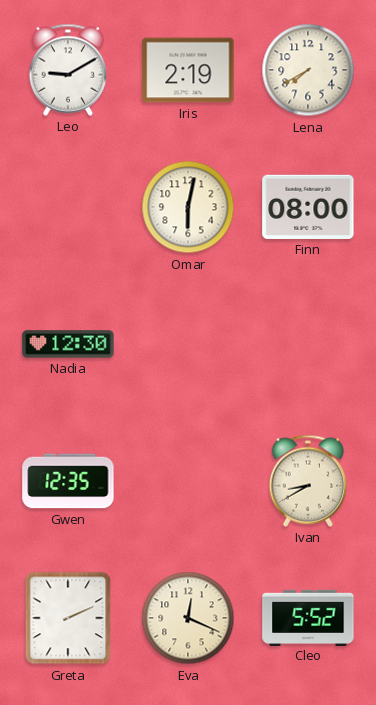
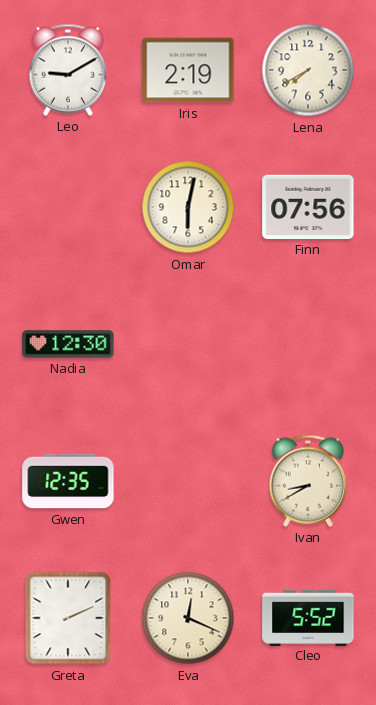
Finn: 08:00 -> 07:56
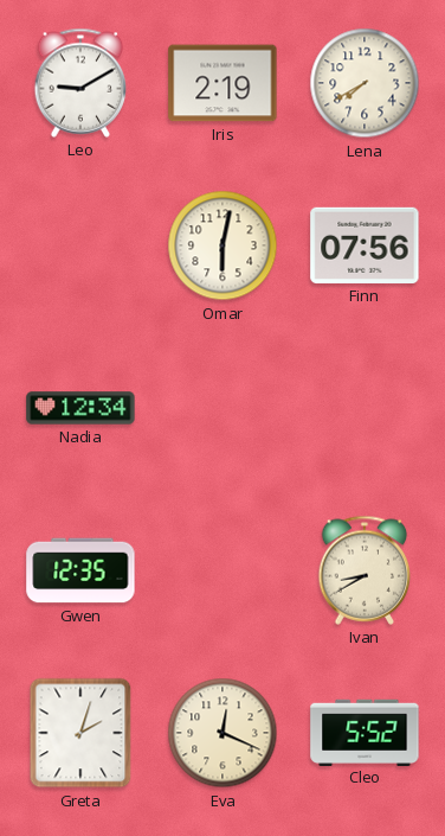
Nadia: 12:30 -> 12:34
Greta: 2:11 -> 2:03
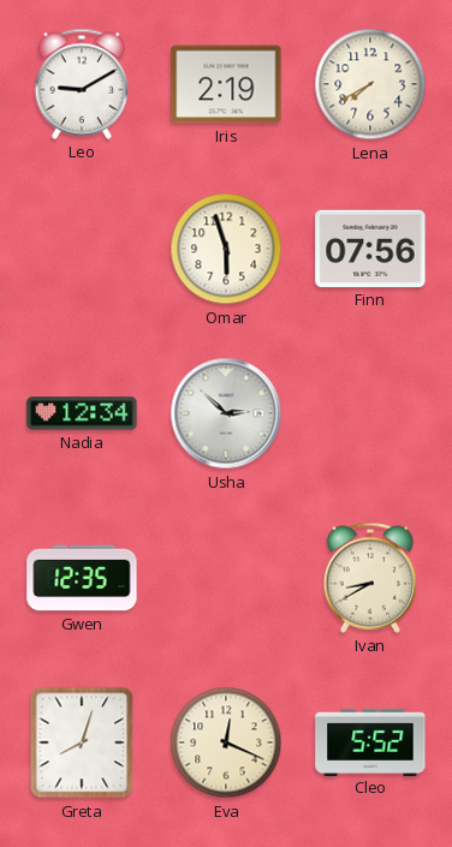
Omar: 6:02 -> 5:57
Usha: none -> 2:52
Greta: 2:03 -> 8:03
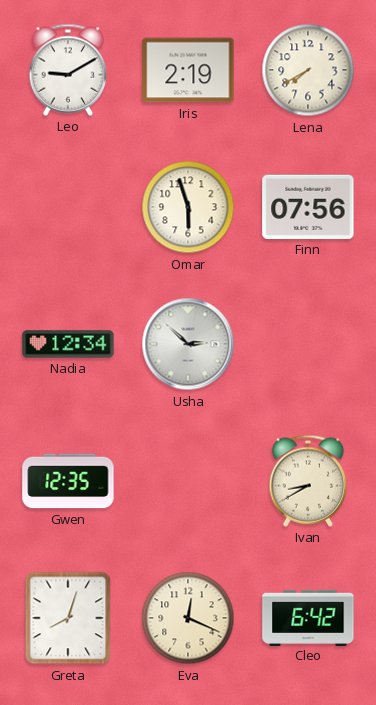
Cleo: 5:52 -> 6:42
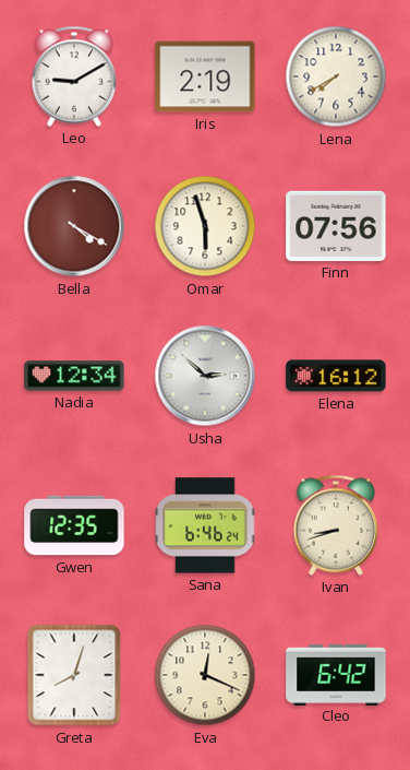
Bella: none -> 4:20
Elena: none -> 16:12
Sana: none -> 6:46
Ivan: 8:40 -> 8:42
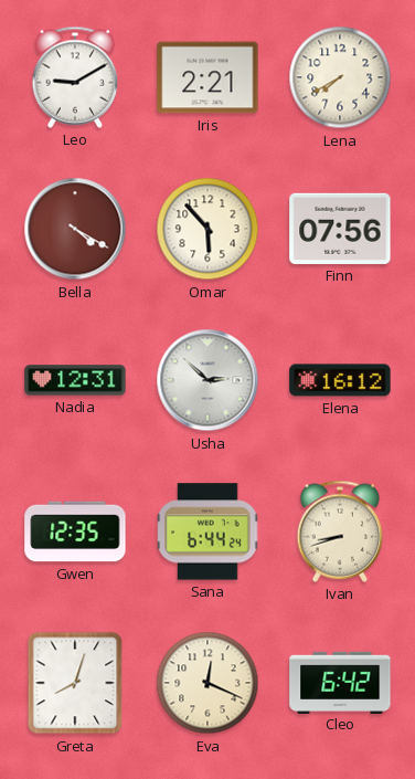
Iris: 2:19 -> 2:21
Omar: 5:57 -> 5:53
Nadia: 12:34 -> 12:31
Sana: 6:46 -> 6:44
